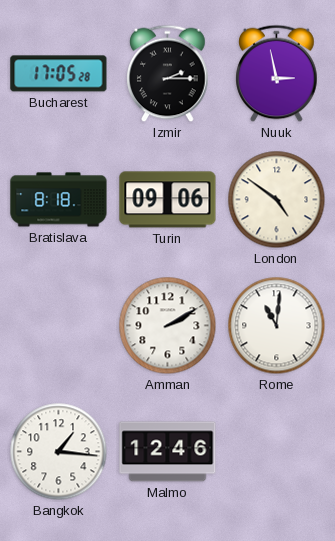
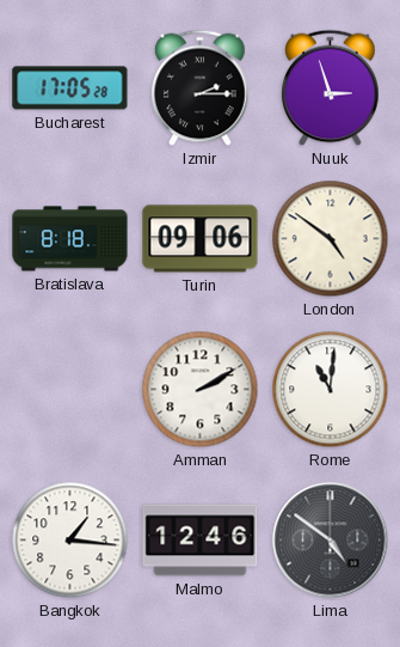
Nuuk: 2:58 -> 2:57
Lima: none -> 4:51
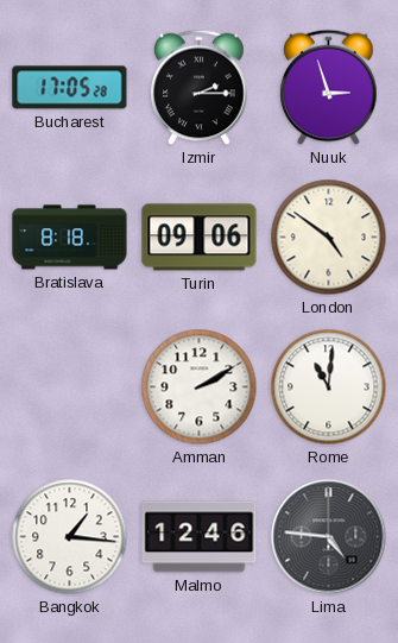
Lima: 4:51 -> 4:46
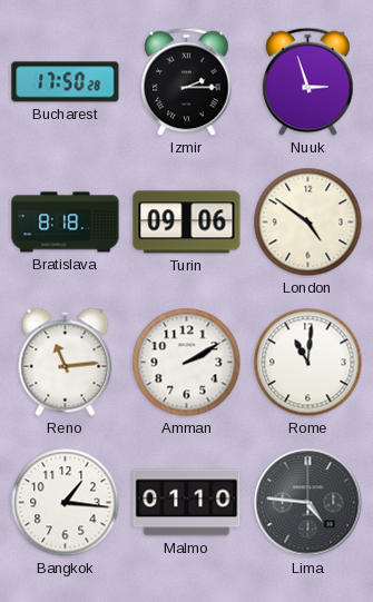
Bucharest: 17:05 -> 17:50
Reno: none -> 11:14
Malmo: 12:46 -> 01:10
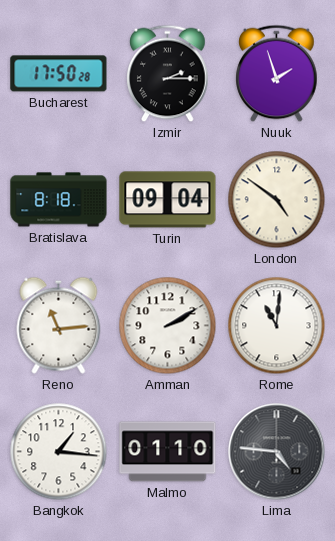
Nuuk: 2:57 -> 1:57
Turin: 09:06 -> 09:04
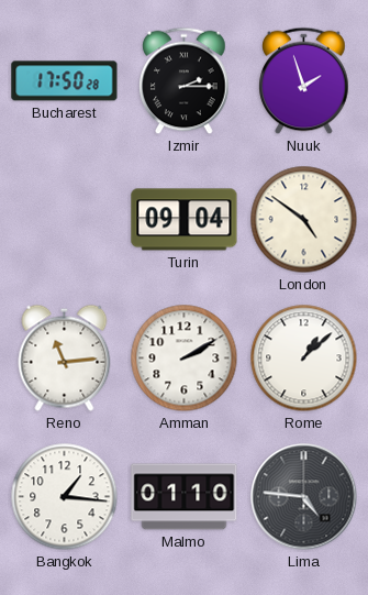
Bratislava: 8:18 -> none
Rome: 11:01 -> 1:08
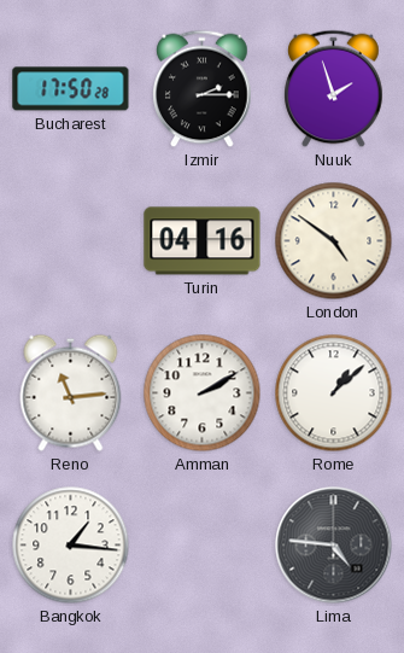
Turin: 09:04 -> 04:16
Malmo: 01:10 -> none
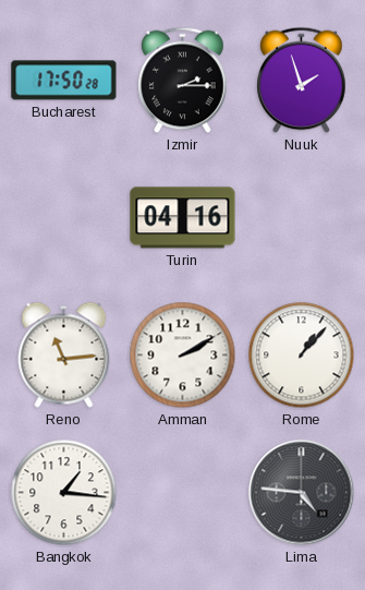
London: 4:51 -> none
Rome: 1:08 -> 1:07
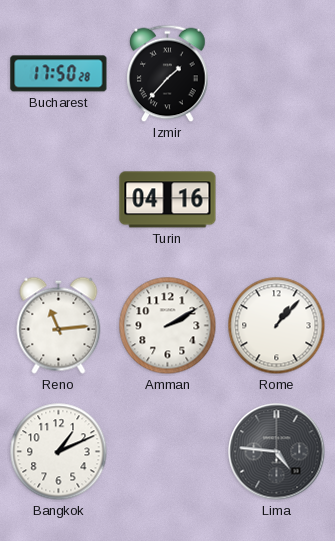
Izmir: 2:15 -> 1:37
Nuuk: 1:57 -> none
Bangkok: 1:16 -> 1:11
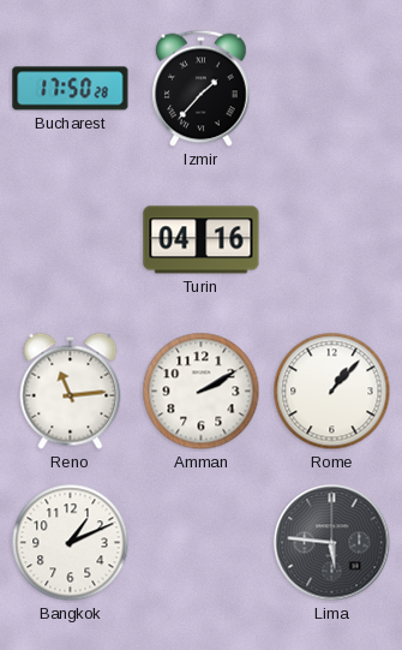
Lima: 4:46 -> 5:46
